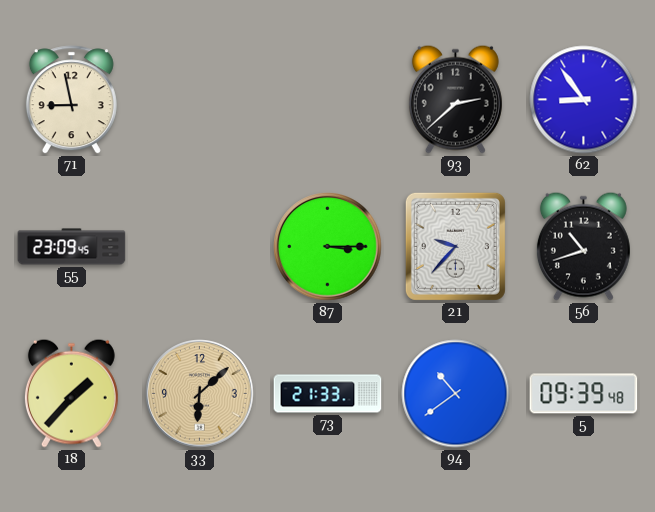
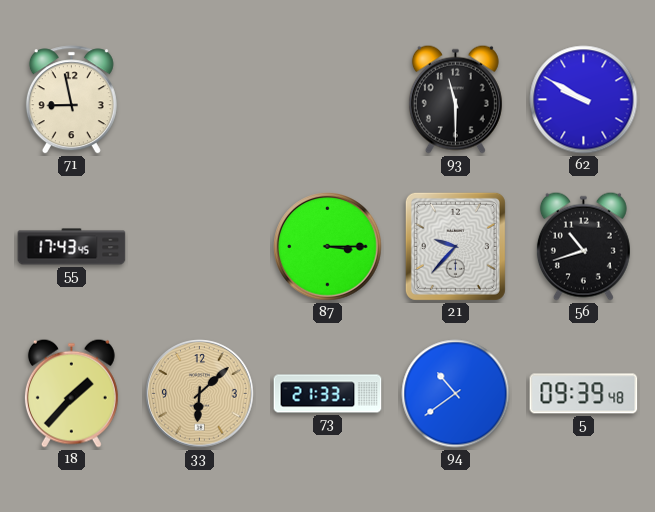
93: 2:38 -> 11:30
62: 8:54 -> 9:50
55: 23:09 -> 17:43
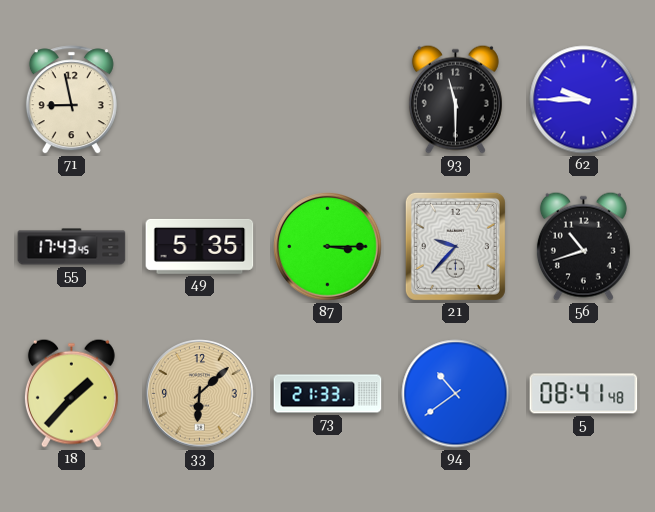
62: 9:50 -> 9:45
49: none -> 5:35
5: 09:39 -> 08:41
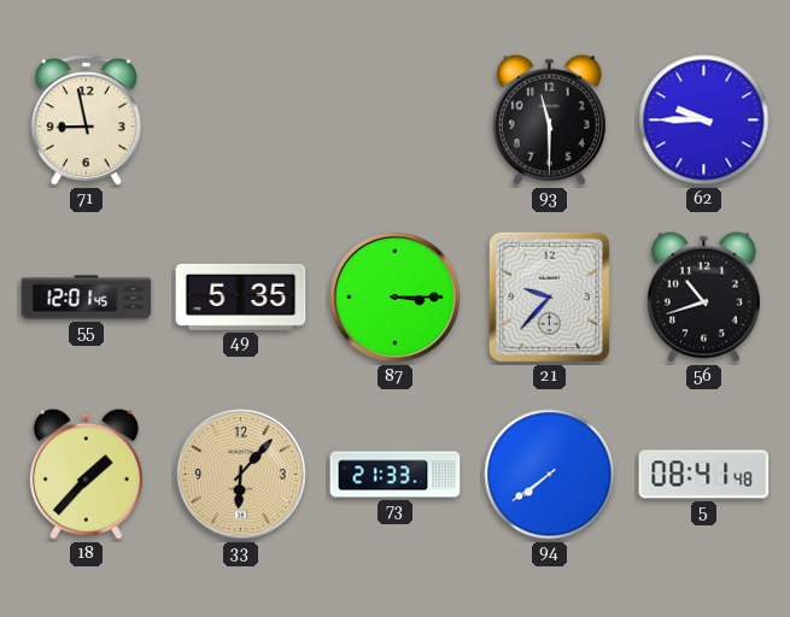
55: 17:43 -> 12:01
33: 6:08 -> 6:07
94: 10:39 -> 7:39
